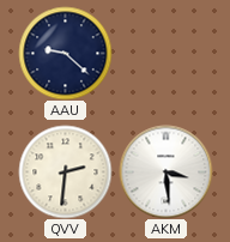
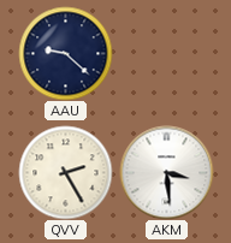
QVV: 2:31 -> 2:25
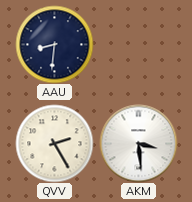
AAU: 9:22 -> 8:31
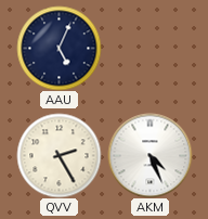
AAU: 8:31 -> 5:04
AKM: 3:29 -> 4:26
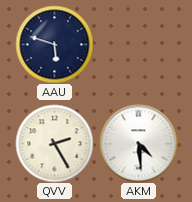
AAU: 5:04 -> 5:48
AKM: 4:26 -> 4:29
